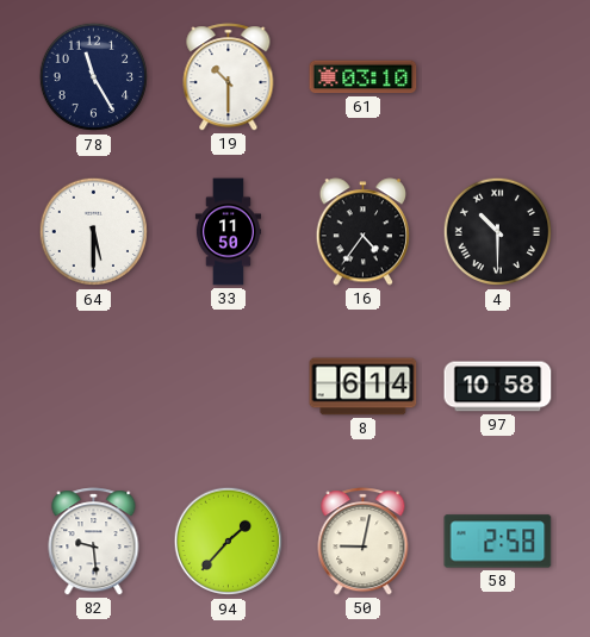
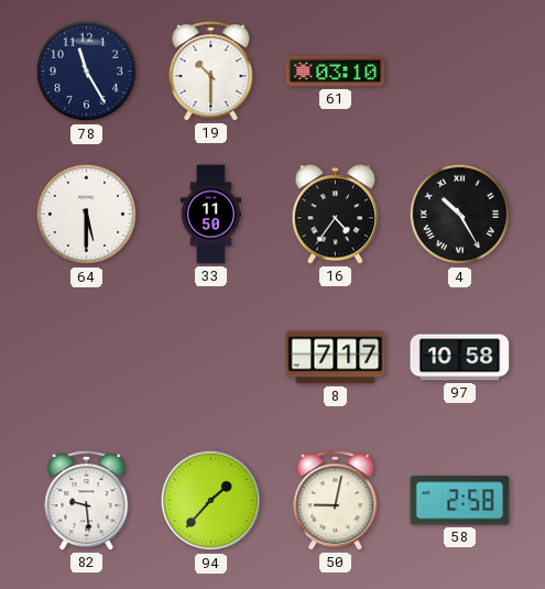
4: 10:30 -> 10:25
8: 6:14 -> 7:17
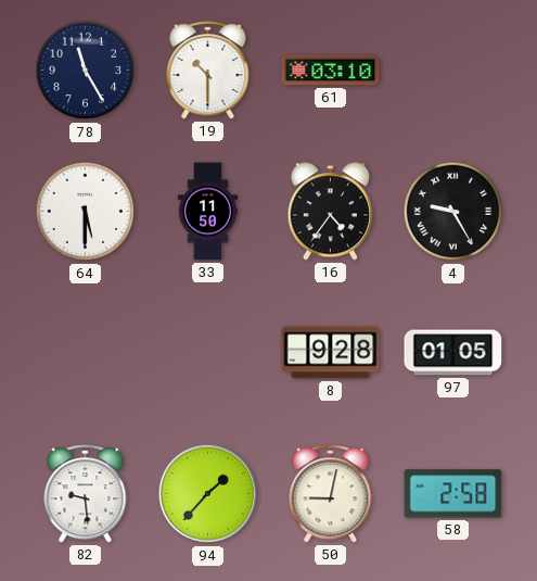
4: 10:25 -> 9:25
8: 7:17 -> 9:28
97: 10:58 -> 01:05
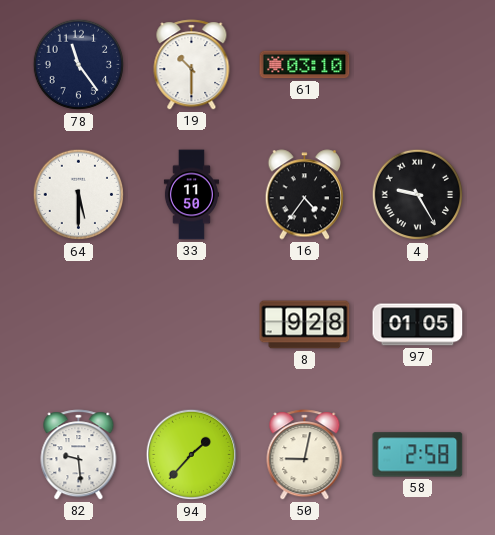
78: 11:25 -> 11:24
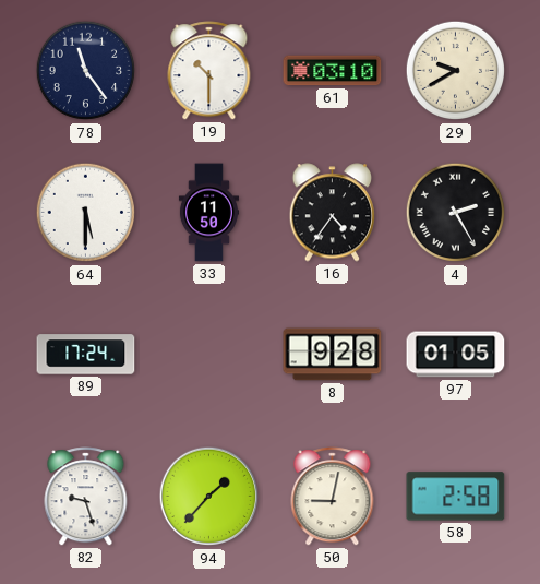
29: none -> 9:40
4: 9:25 -> 2:25
89: none -> 17:24
82: 9:29 -> 9:27
